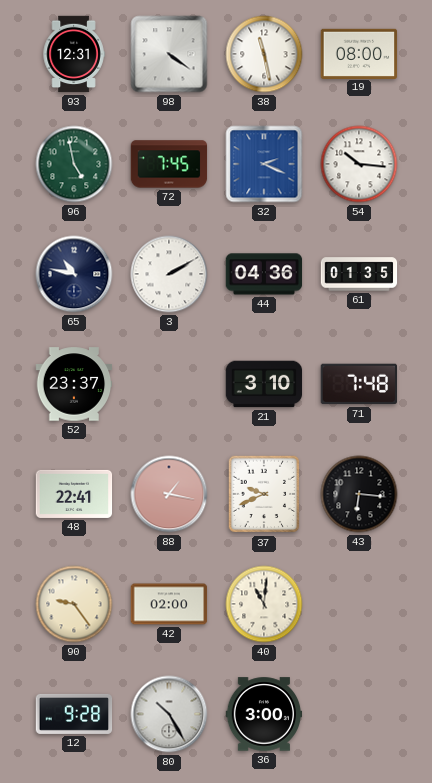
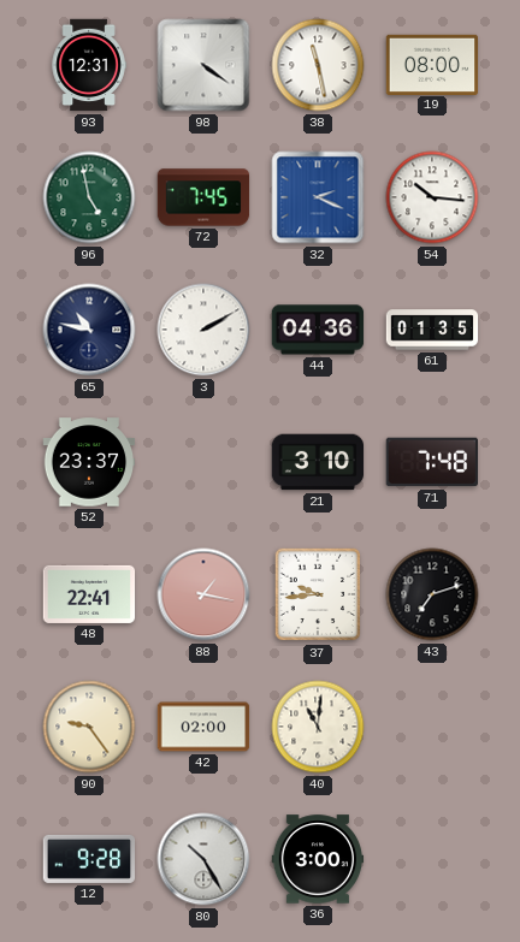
37: 9:41 -> 9:44
43: 6:16 -> 7:12
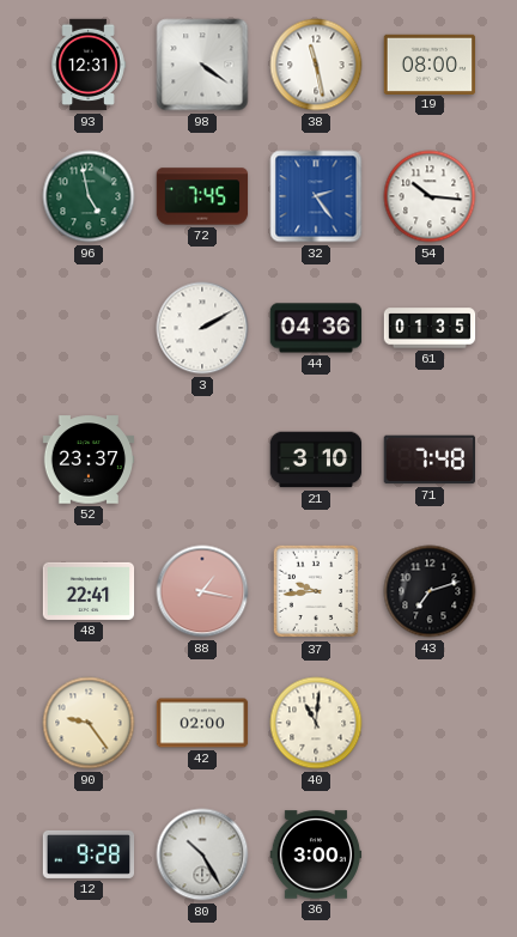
32: 2:19 -> 2:24
65: 10:47 -> none
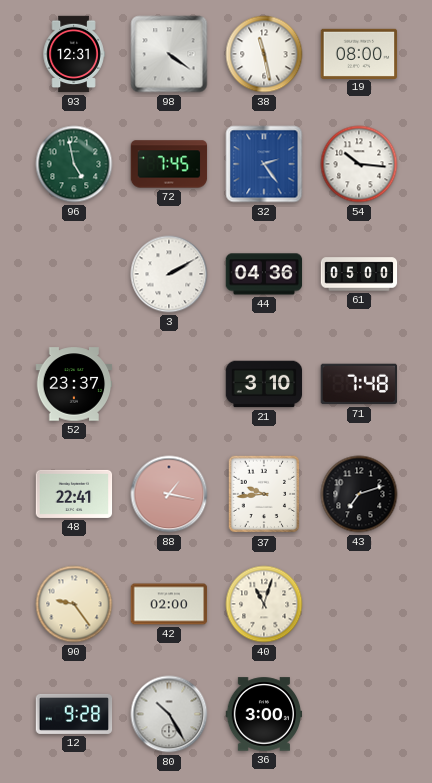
61: 01:35 -> 05:00
40: 11:01 -> 11:03
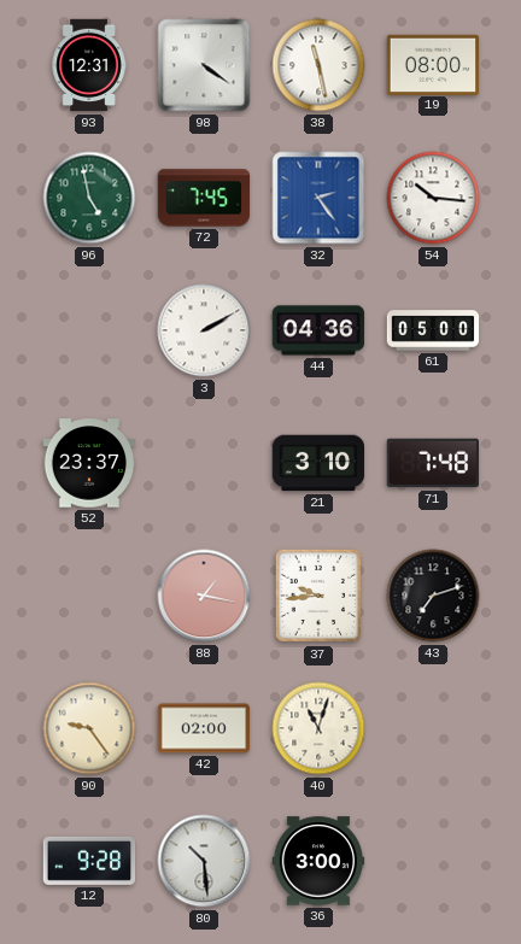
48: 22:41 -> none
80: 10:25 -> 10:29
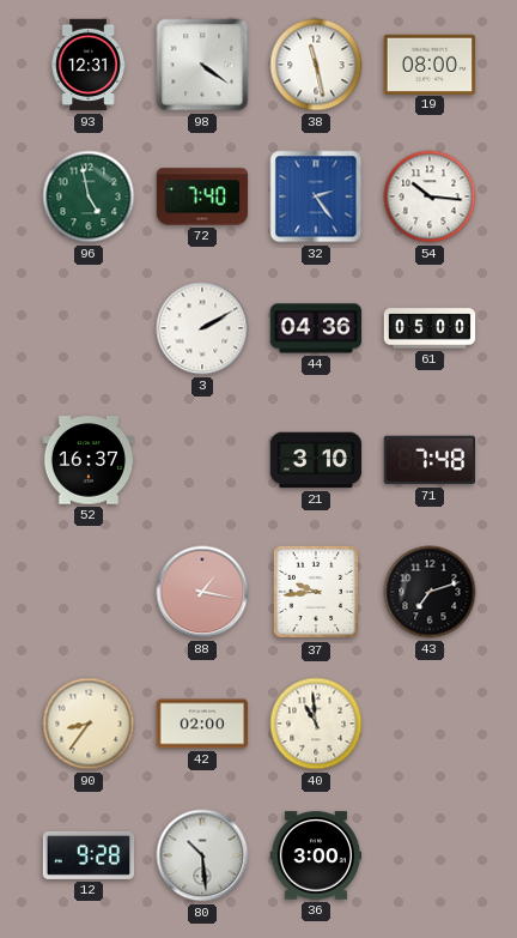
72: 7:45 -> 7:40
52: 23:37 -> 16:37
90: 9:24 -> 8:36
40: 11:03 -> 10:59
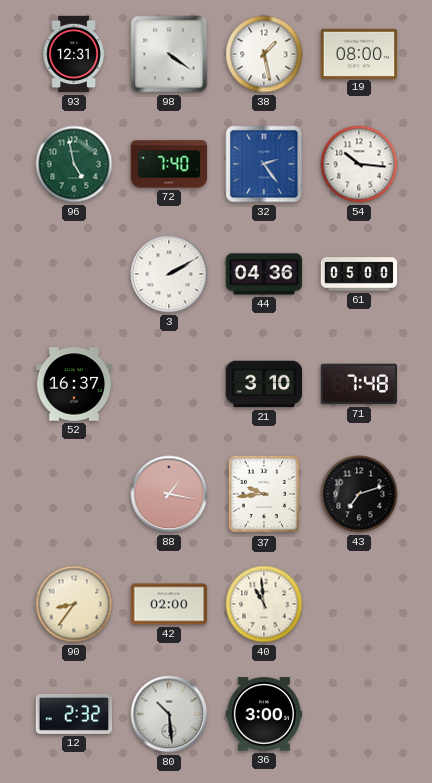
38: 11:28 -> 1:28
12: 9:28 -> 2:32
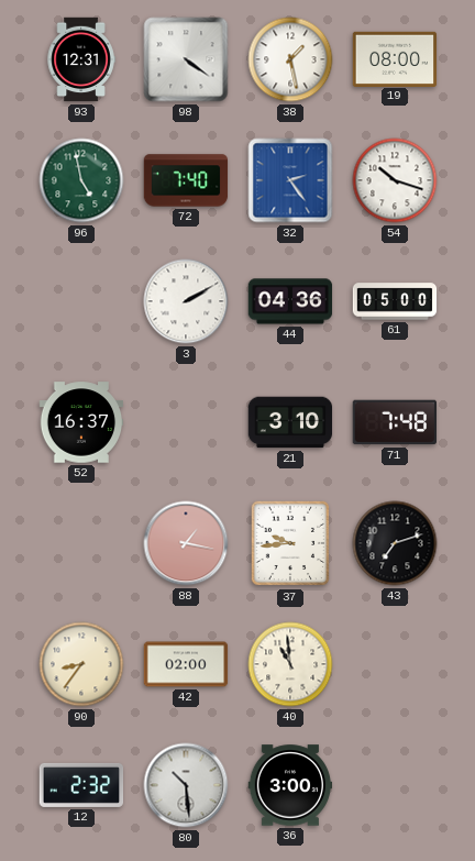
54: 10:16 -> 10:18
